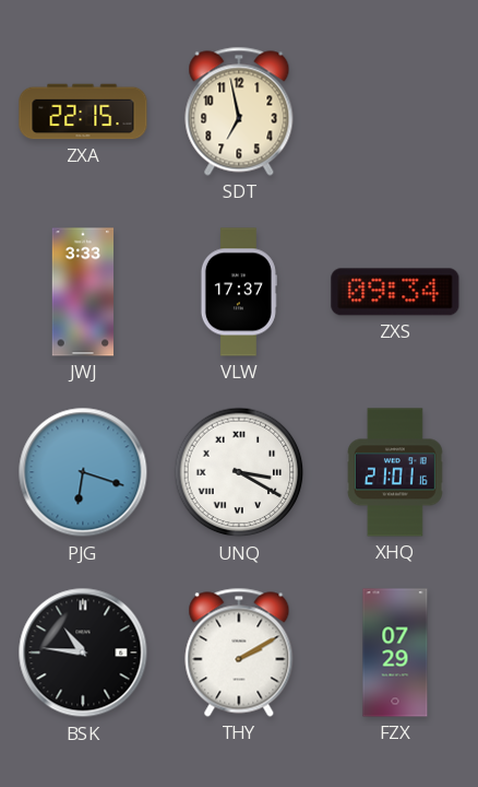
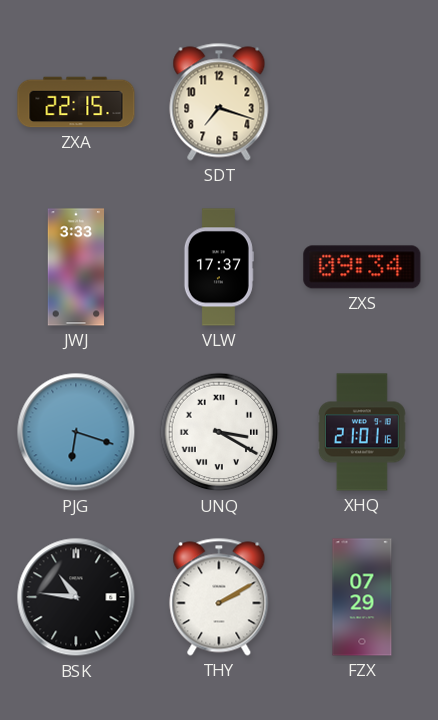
SDT: 6:58 -> 7:18
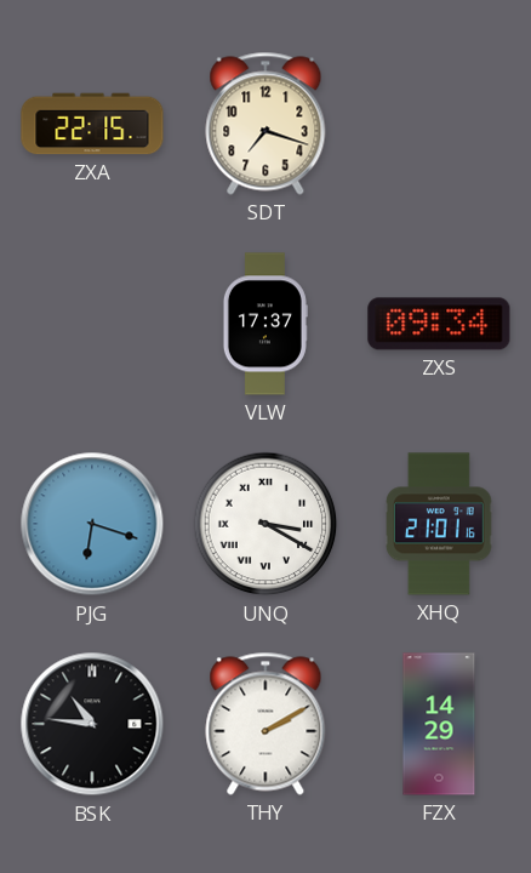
JWJ: 3:33 -> none
FZX: 07:29 -> 14:29
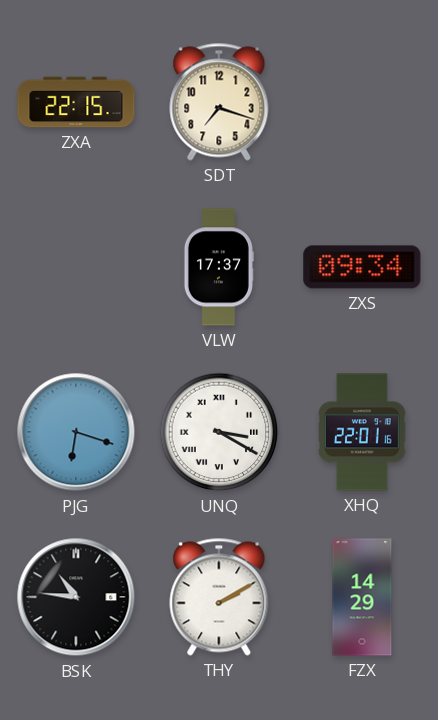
XHQ: 21:01 -> 22:01
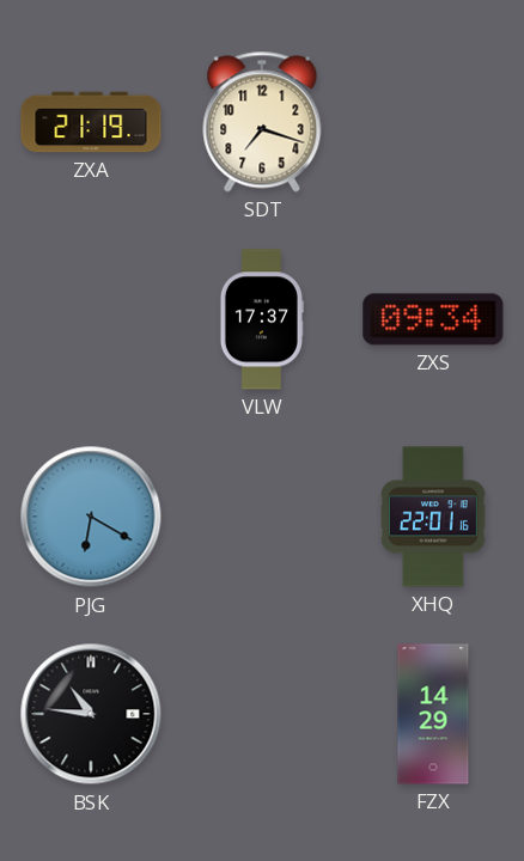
ZXA: 22:15 -> 21:19
PJG: 6:18 -> 6:20
UNQ: 3:20 -> none
THY: 2:10 -> none
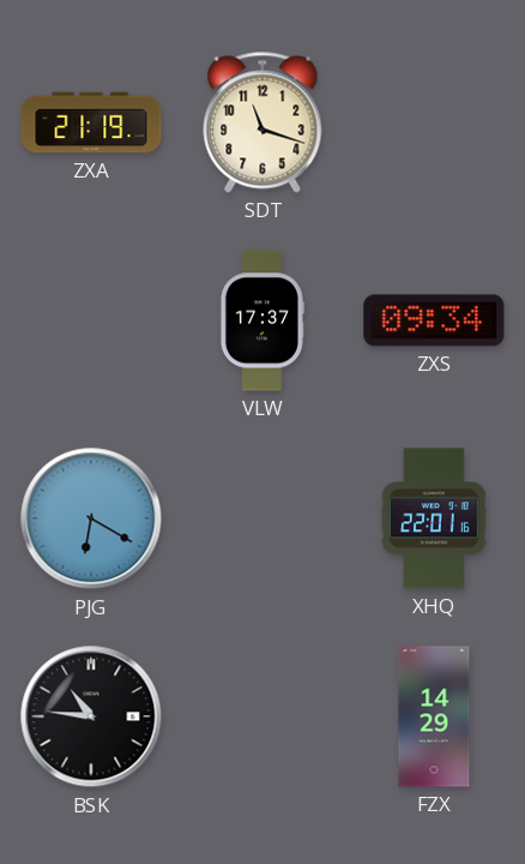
SDT: 7:18 -> 11:18
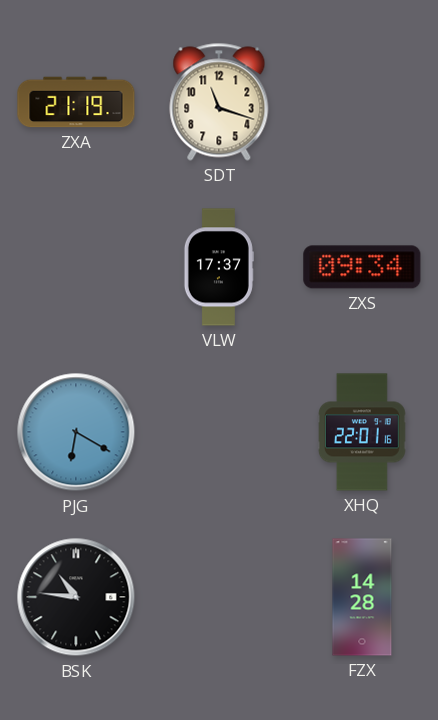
FZX: 14:29 -> 14:28
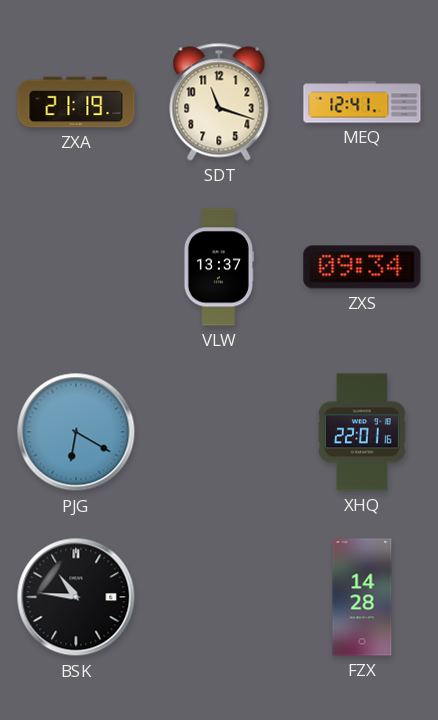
MEQ: none -> 12:41
VLW: 17:37 -> 13:37
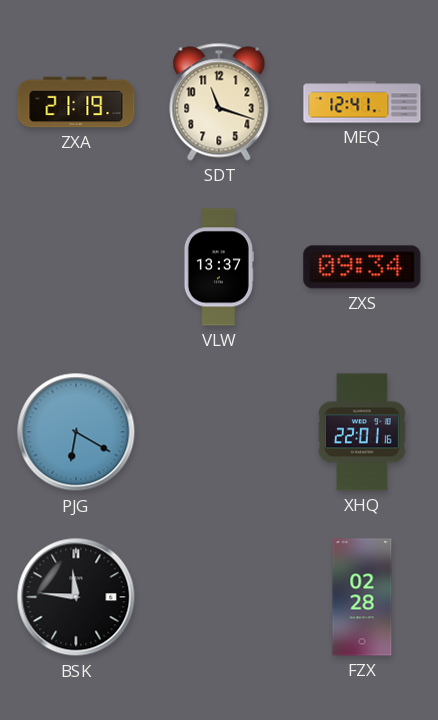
BSK: 10:46 -> 11:46
FZX: 14:28 -> 02:28
